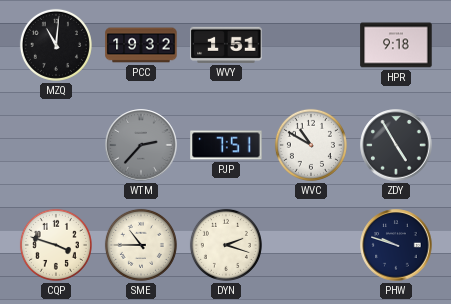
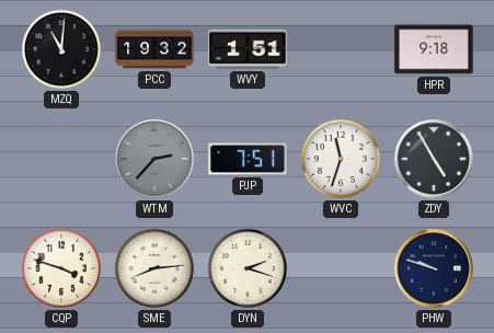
WVC: 10:50 -> 11:33
SME: 10:45 -> 8:14
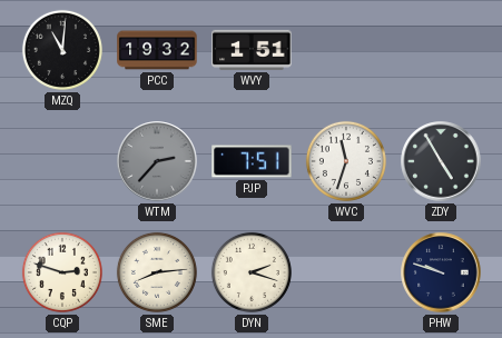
HPR: 9:18 -> none
CQP: 3:48 -> 2:48
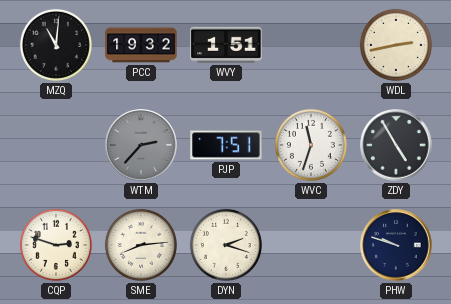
WDL: none -> 2:43
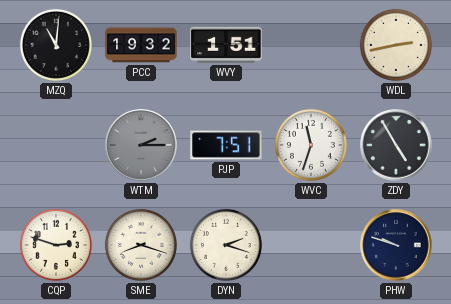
WTM: 2:37 -> 2:15
SME: 8:14 -> 8:18
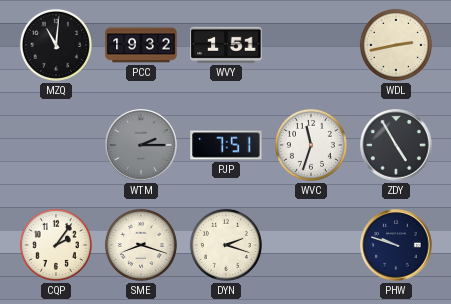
CQP: 2:48 -> 2:06
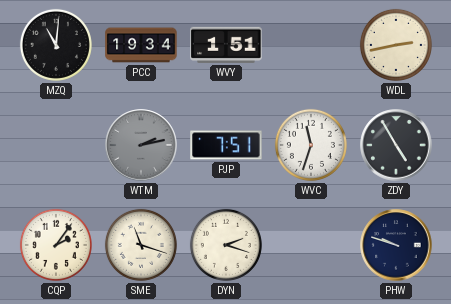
PCC: 19:32 -> 19:34
WTM: 2:15 -> 2:13
SME: 8:18 -> 11:18
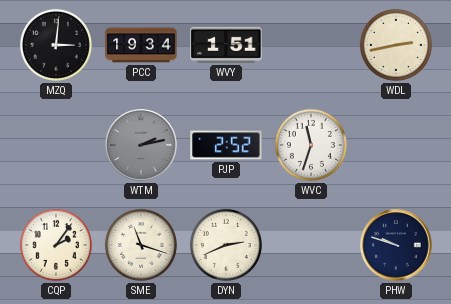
MZQ: 11:01 -> 3:01
PJP: 7:51 -> 2:52
ZDY: 4:55 -> none
DYN: 2:18 -> 2:41
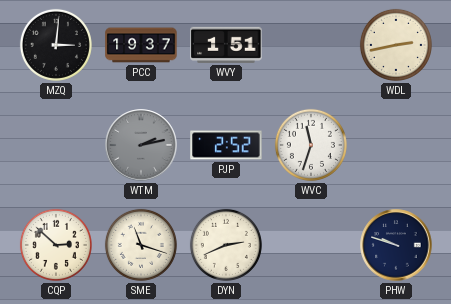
PCC: 19:34 -> 19:37
CQP: 2:06 -> 2:52
